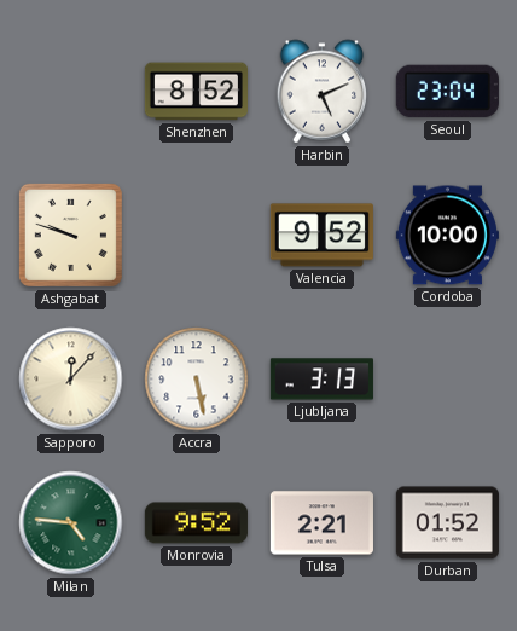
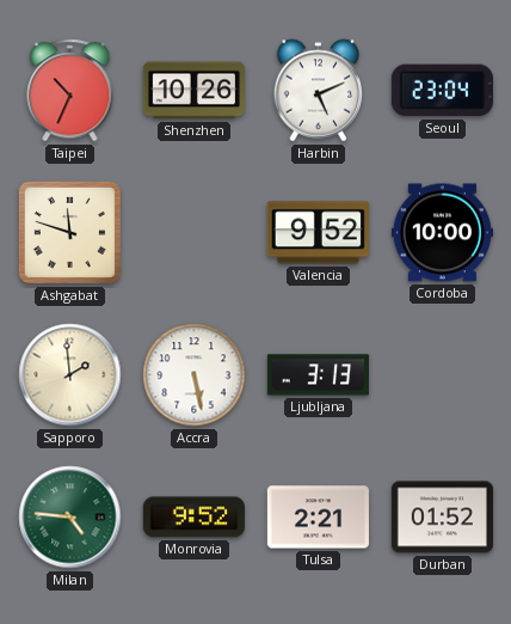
Taipei: none -> 10:34
Shenzhen: 8:52 -> 10:26
Ashgabat: 9:48 -> 11:48
Sapporo: 12:07 -> 1:59
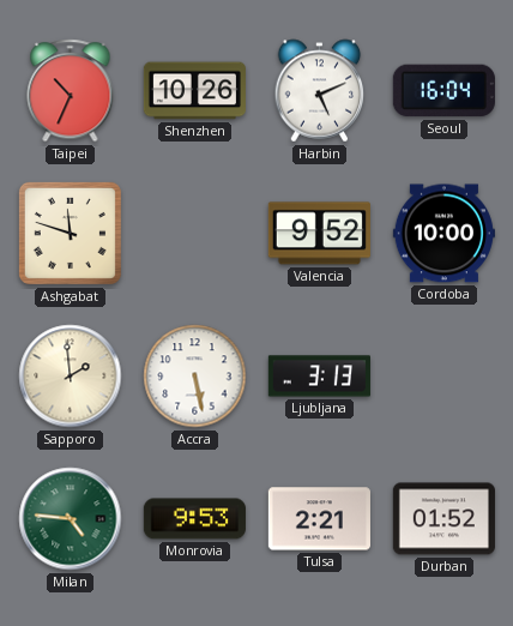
Seoul: 23:04 -> 16:04
Monrovia: 9:52 -> 9:53
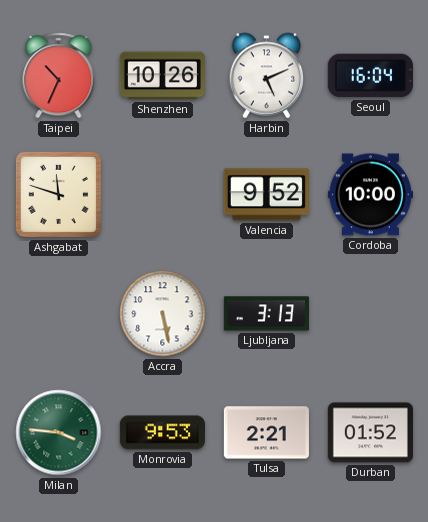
Sapporo: 1:59 -> none
Milan: 4:46 -> 3:46
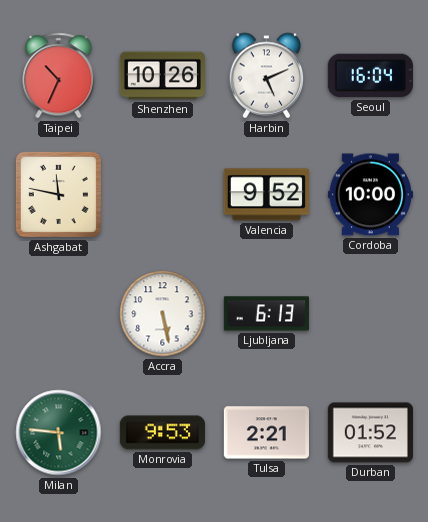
Ashgabat: 11:48 -> 11:47
Ljubljana: 3:13 -> 6:13
Milan: 3:46 -> 5:46
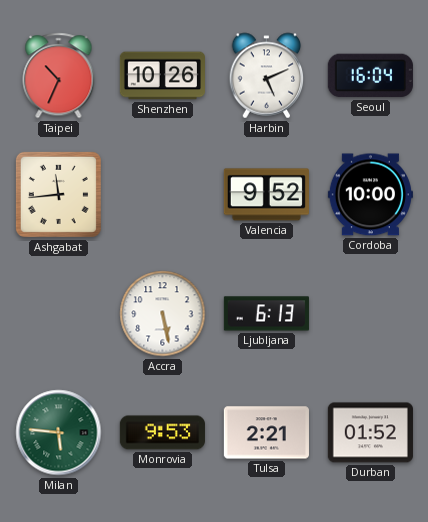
Ashgabat: 11:47 -> 11:44
